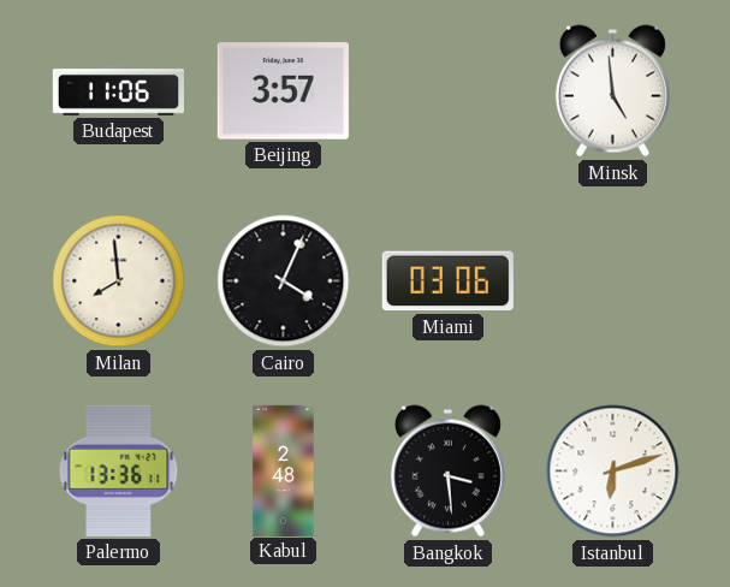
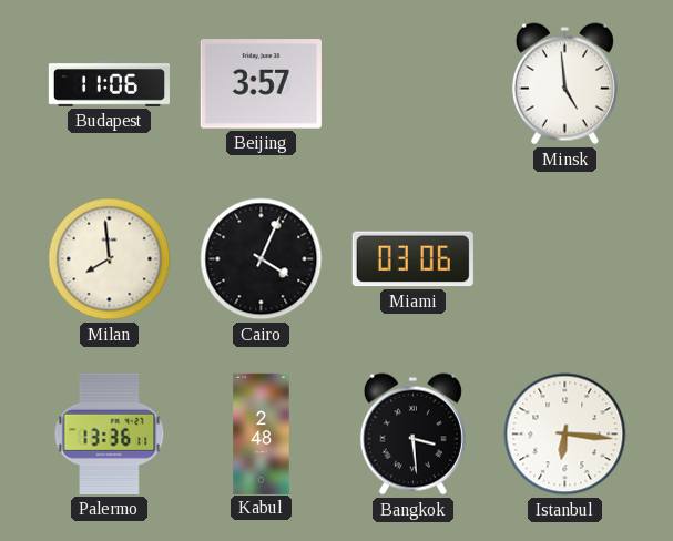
Istanbul: 6:12 -> 6:16
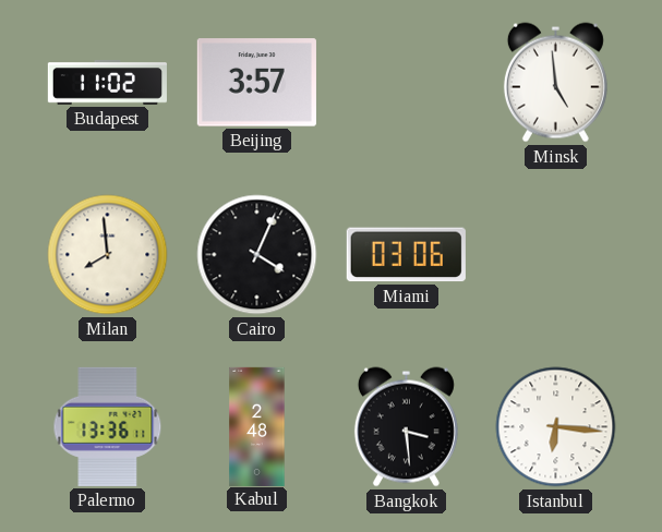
Budapest: 11:06 -> 11:02
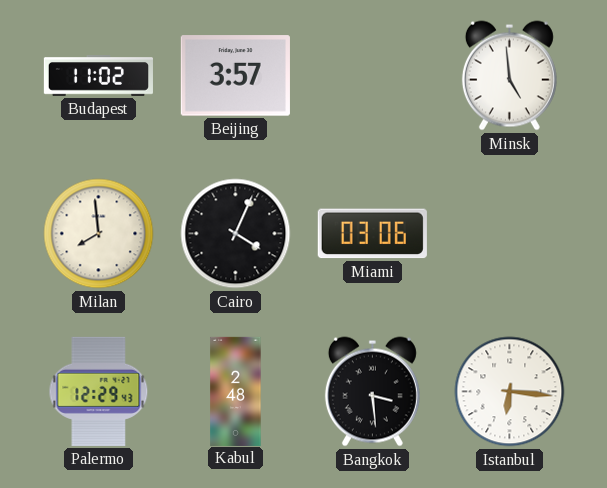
Palermo: 13:36 -> 12:29
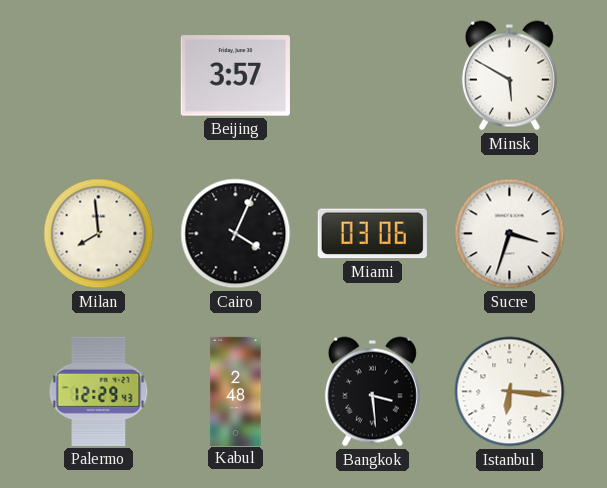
Budapest: 11:02 -> none
Minsk: 4:59 -> 5:50
Sucre: none -> 3:33
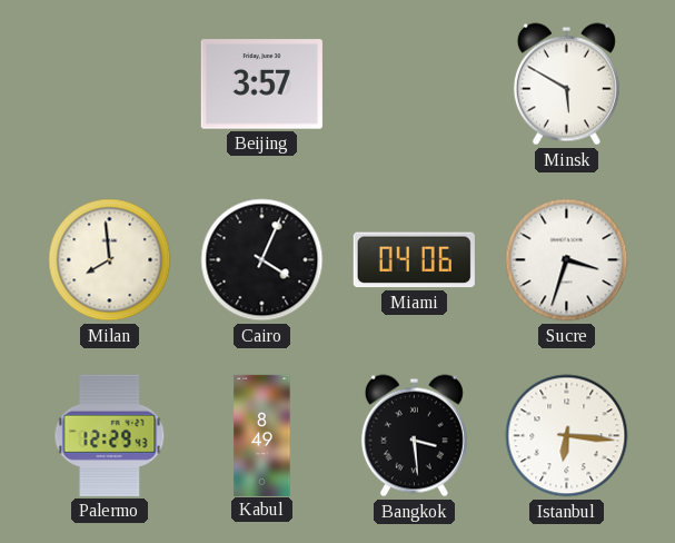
Miami: 03:06 -> 04:06
Kabul: 2:48 -> 8:49
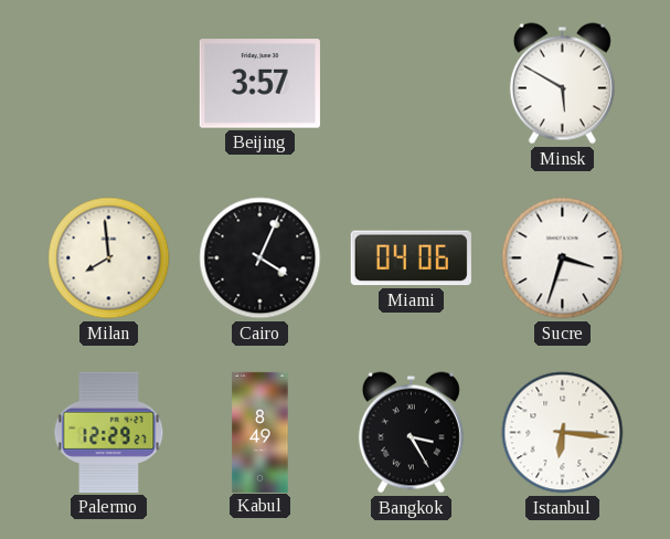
Palermo: 12:29:43 -> 12:29:27
Bangkok: 3:29 -> 3:25
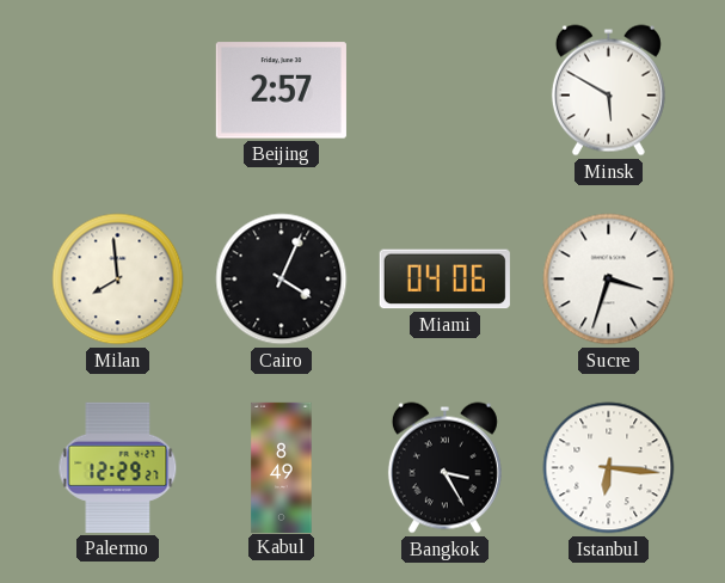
Beijing: 3:57 -> 2:57
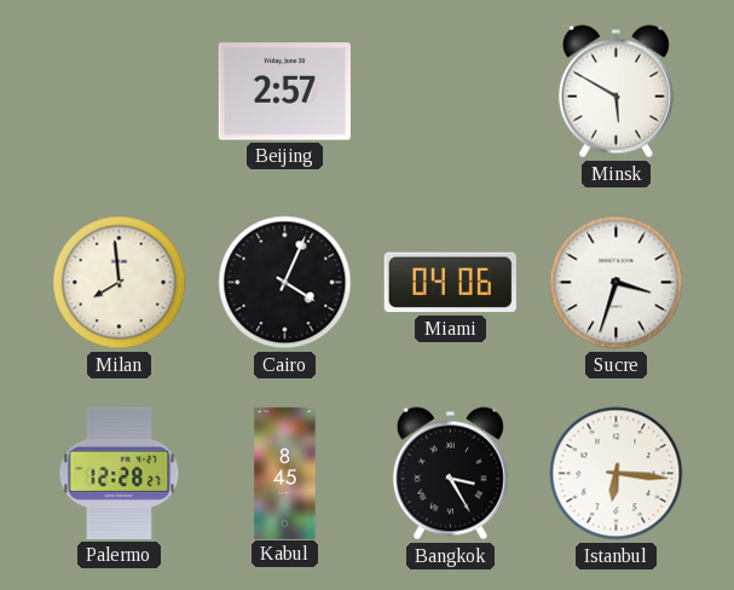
Palermo: 12:29 -> 12:28
Kabul: 8:49 -> 8:45
